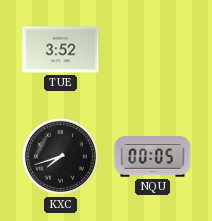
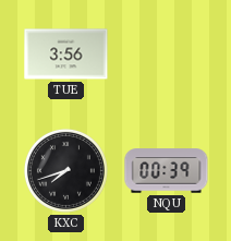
TUE: 3:52 -> 3:56
NQU: 00:05 -> 00:39
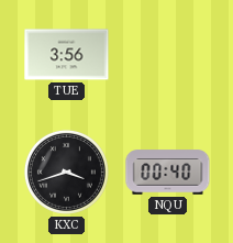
KXC: 7:42 -> 3:42
NQU: 00:39 -> 00:40
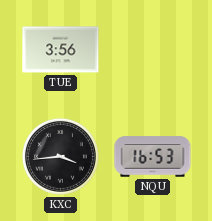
KXC: 3:42 -> 3:44
NQU: 00:40 -> 16:53
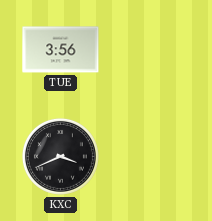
KXC: 3:44 -> 3:41
NQU: 16:53 -> none
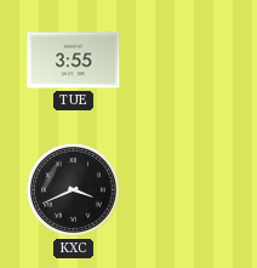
TUE: 3:56 -> 3:55
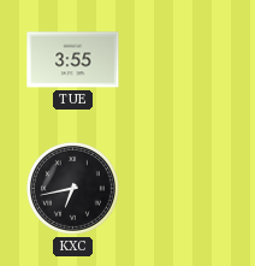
KXC: 3:41 -> 6:43
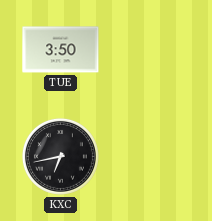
TUE: 3:55 -> 3:50
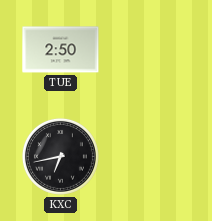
TUE: 3:50 -> 2:50
